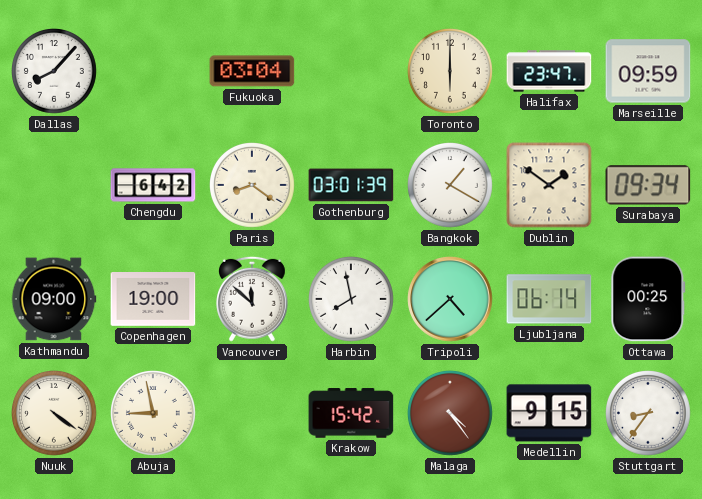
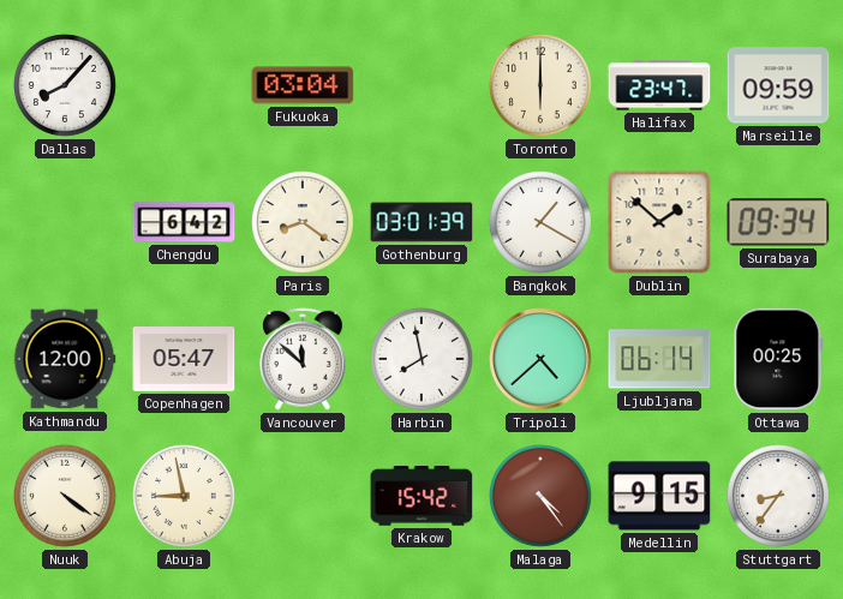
Dublin: 1:51 -> 1:52
Kathmandu: 09:00 -> 12:00
Copenhagen: 19:00 -> 05:47
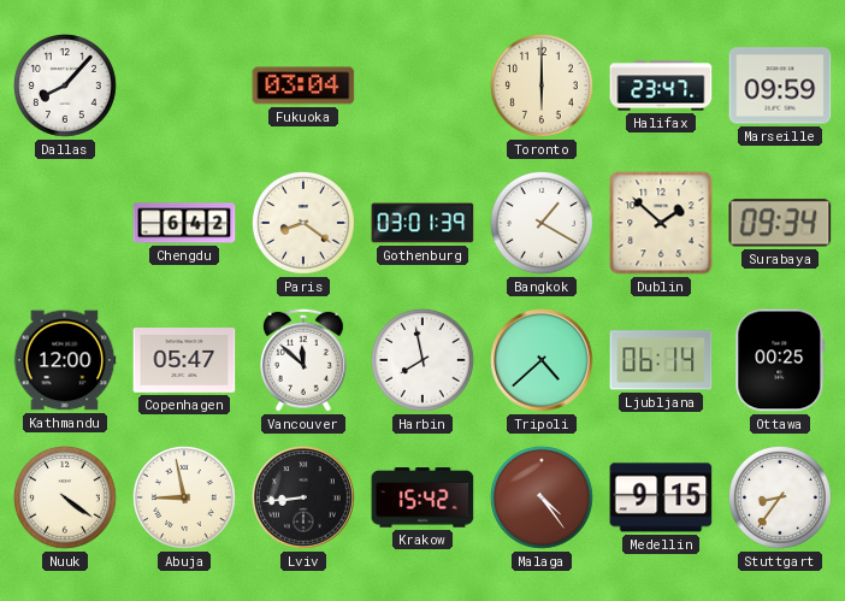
Lviv: none -> 8:44
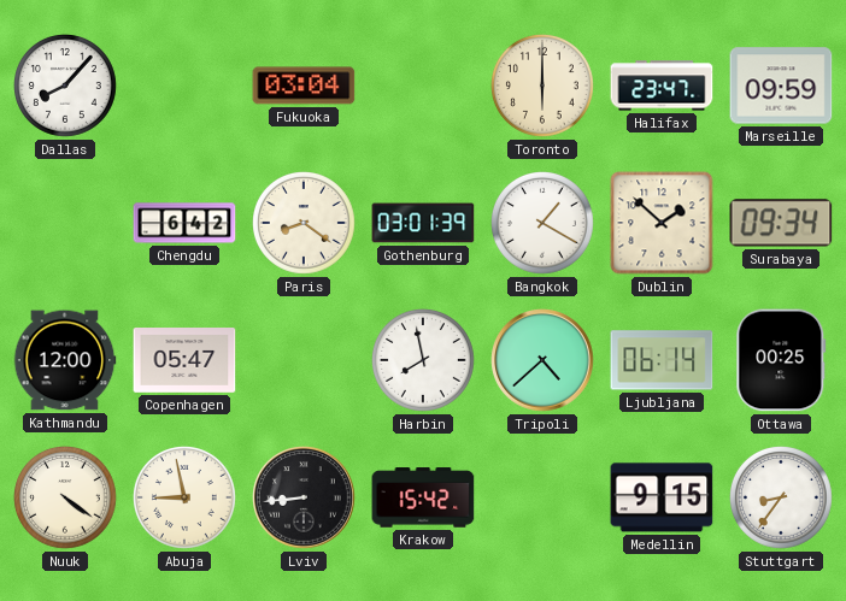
Vancouver: 11:52 -> none
Malaga: 4:24 -> none
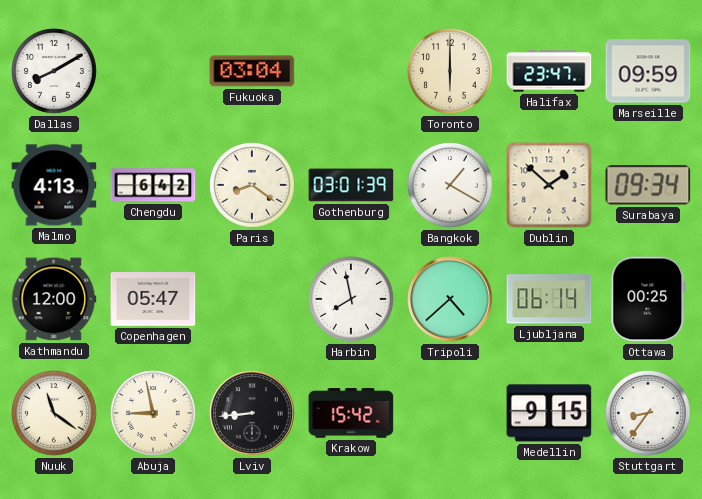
Dallas: 8:07 -> 8:10
Malmo: none -> 4:13
Nuuk: 4:21 -> 11:21
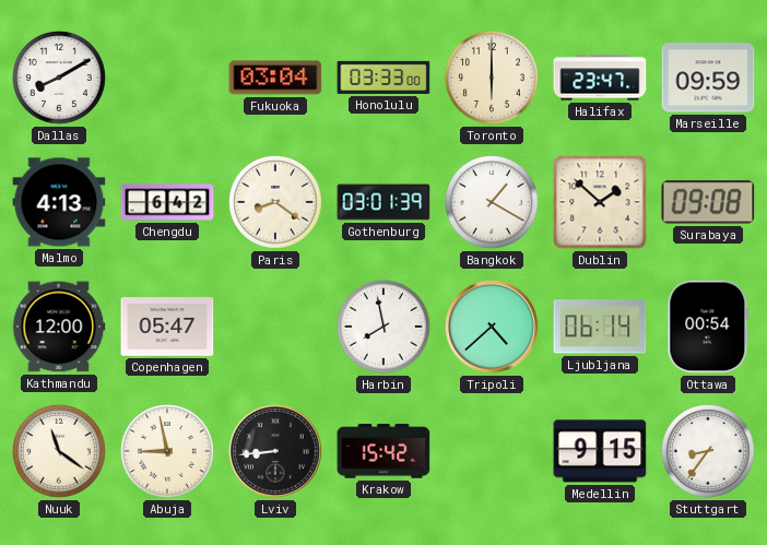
Honolulu: none -> 03:33
Surabaya: 09:34 -> 09:08
Ottawa: 00:25 -> 00:54
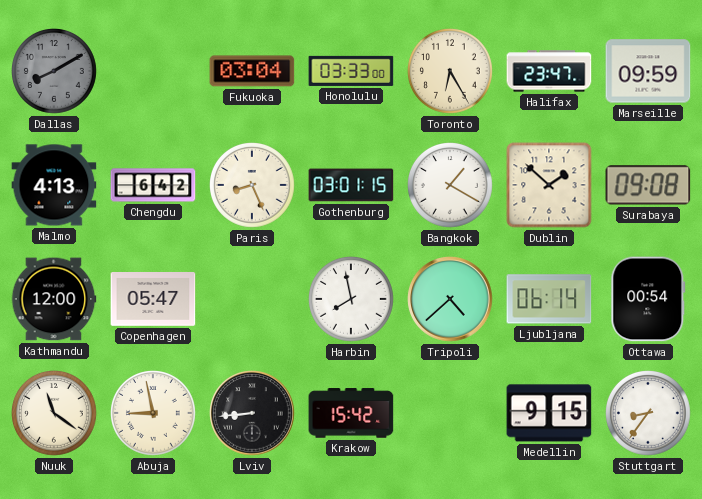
Dallas dial: white -> grey
Toronto: 6:00 -> 6:25
Paris: 8:21 -> 8:26
Gothenburg: 03:01:39 -> 03:01:15
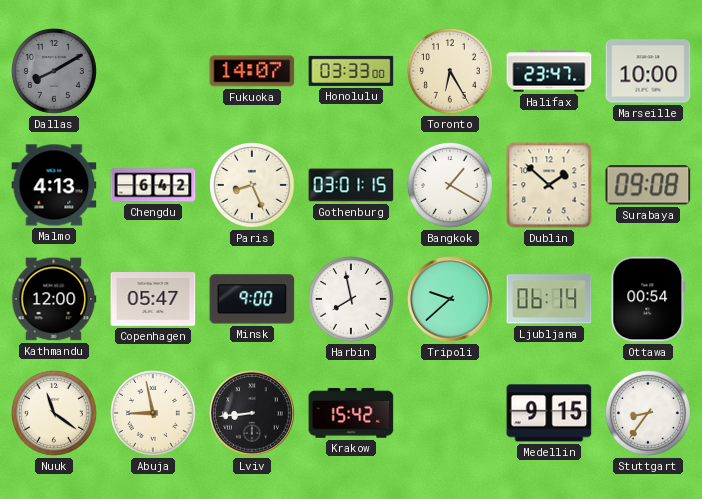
Fukuoka: 03:04 -> 14:07
Marseille: 09:59 -> 10:00
Minsk: none -> 9:00
Tripoli: 4:38 -> 9:38
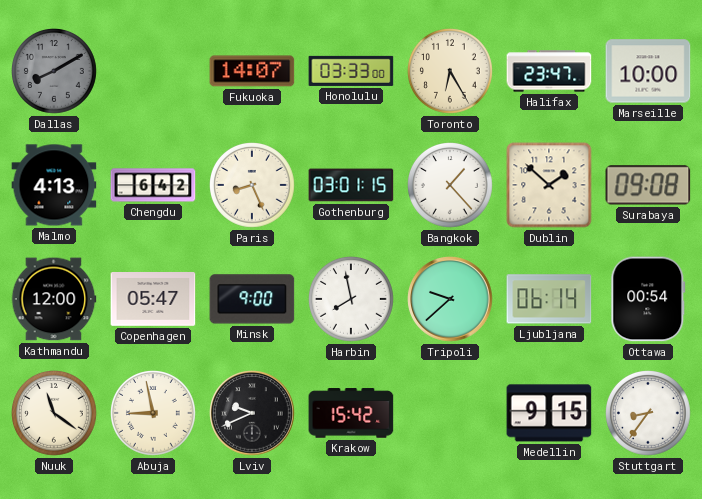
Bangkok: 1:20 -> 1:23
Lviv: 8:44 -> 9:41
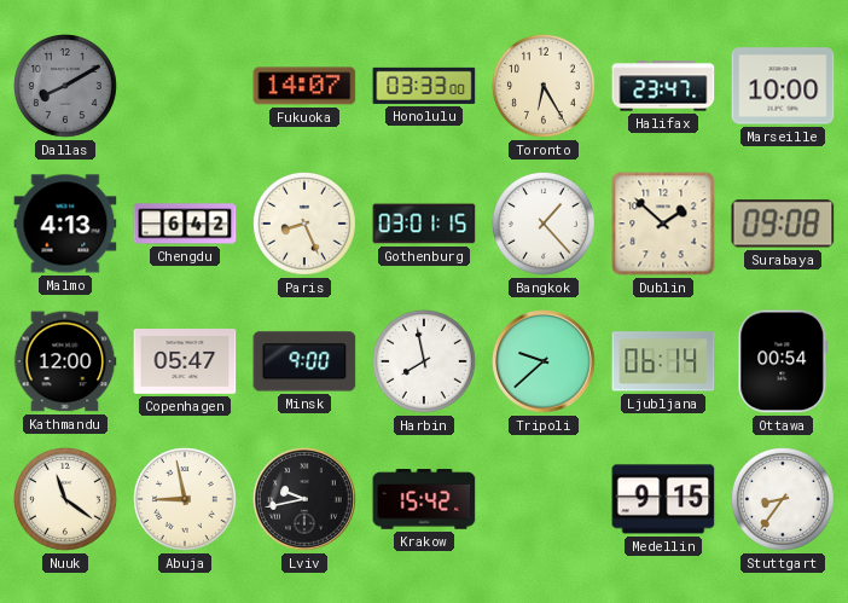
Lviv: 9:41 -> 9:43
